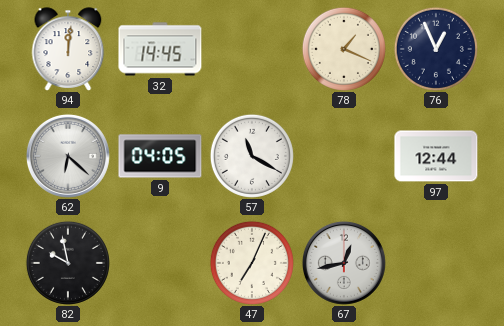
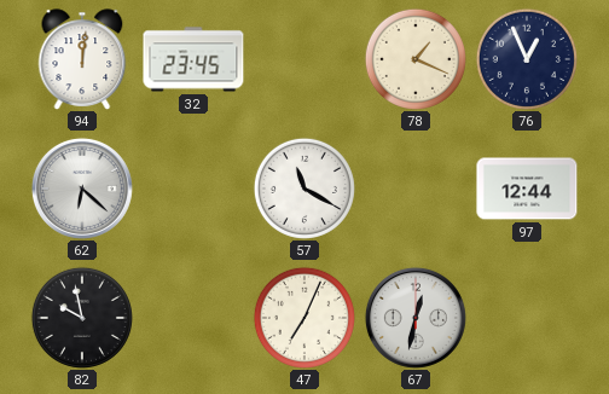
32: 14:45 -> 23:45
9: 04:05 -> none
67: 12:43 -> 12:32
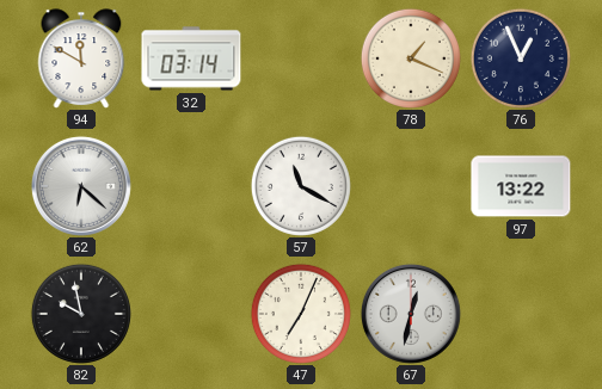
94: 12:01 -> 11:50
32: 23:45 -> 03:14
97: 12:44 -> 13:22
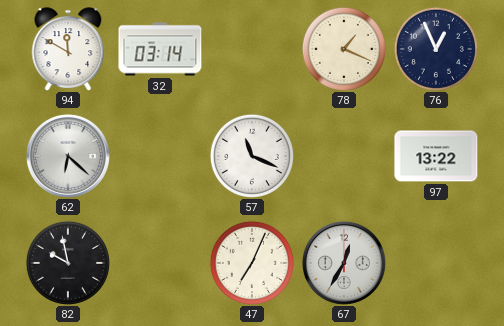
57: 11:20 -> 11:19
67: 12:32 -> 12:35
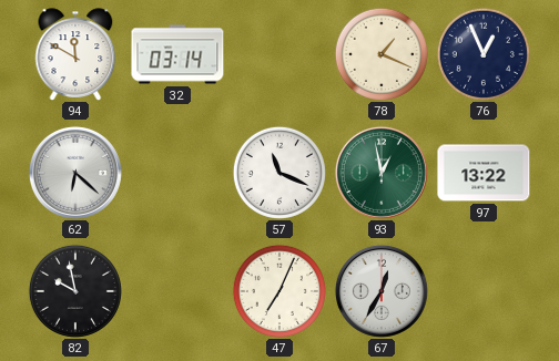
93: none -> 12:58
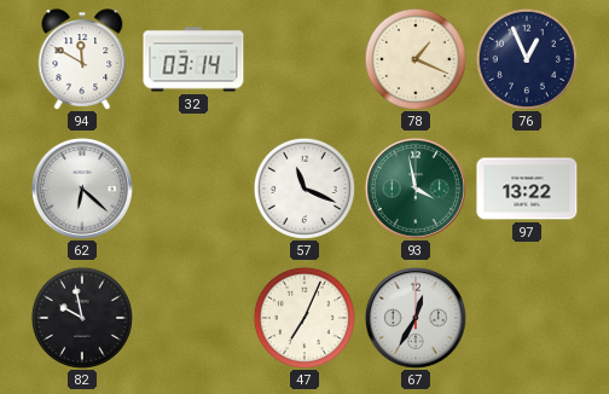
93: 12:58 -> 3:58
